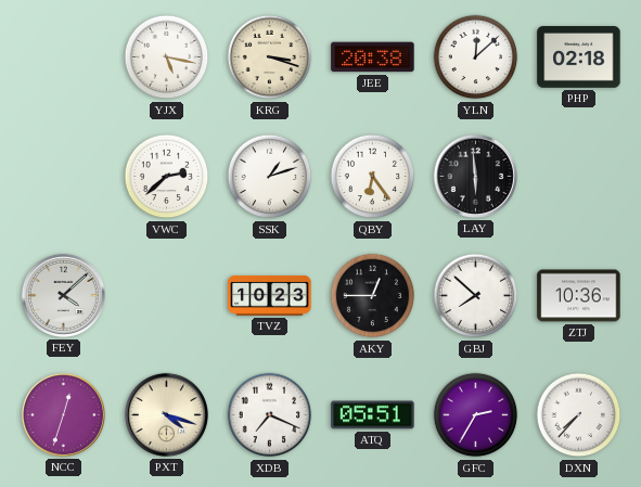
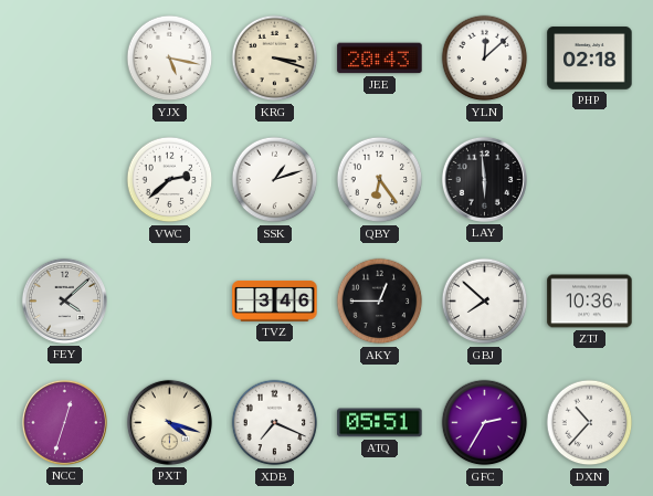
JEE: 20:38 -> 20:43
TVZ: 10:23 -> 3:46
DXN: 7:37 -> 10:37
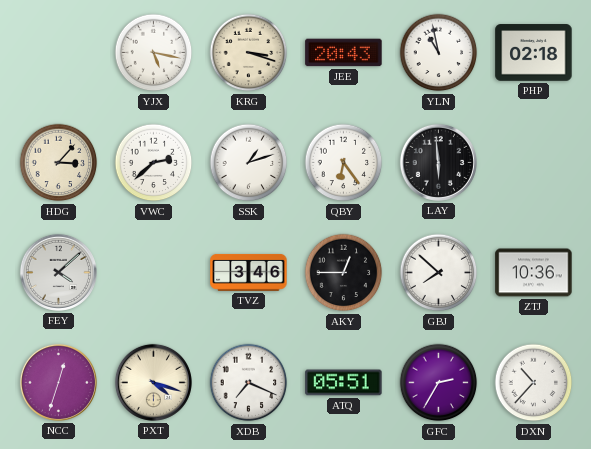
YLN: 12:08 -> 10:58
HDG: none -> 3:07
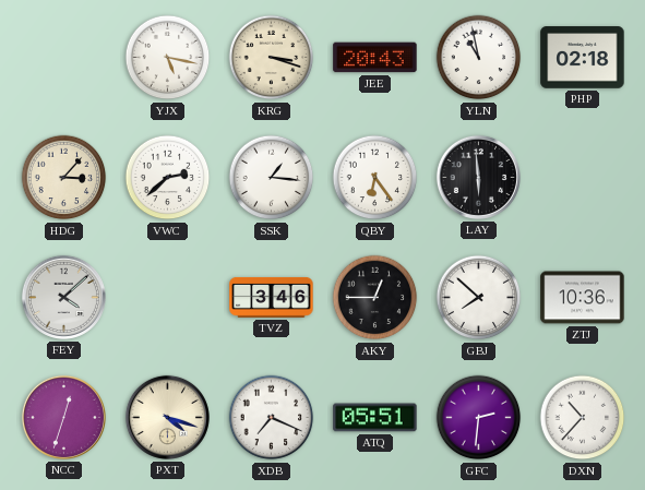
SSK: 1:12 -> 1:16
GFC: 2:35 -> 2:31
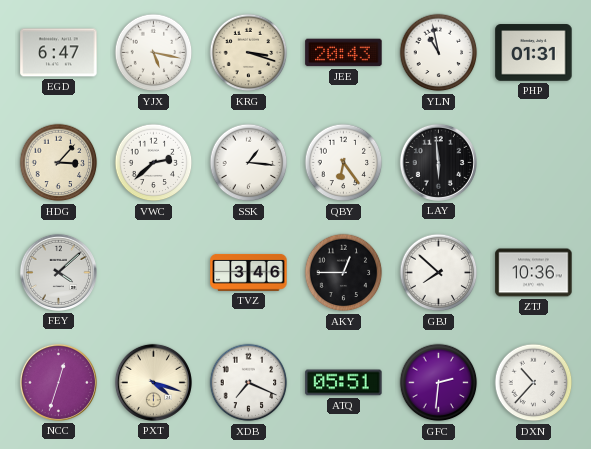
EGD: none -> 6:47
PHP: 02:18 -> 01:31
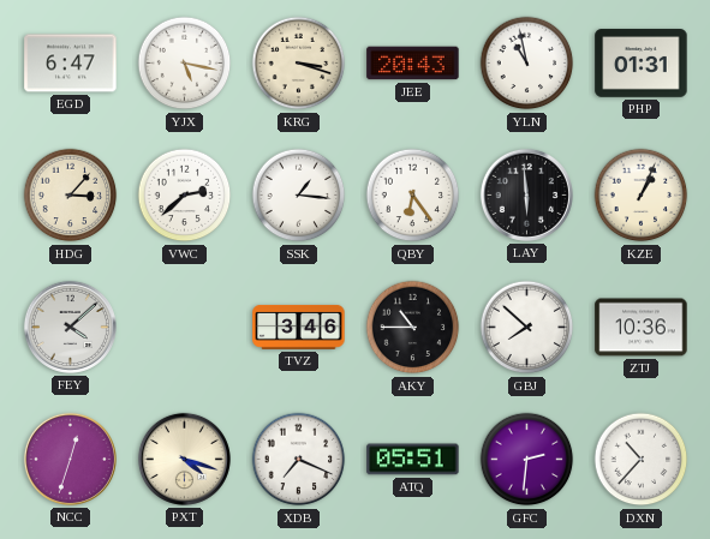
KZE: none -> 1:04
AKY: 12:45 -> 10:45
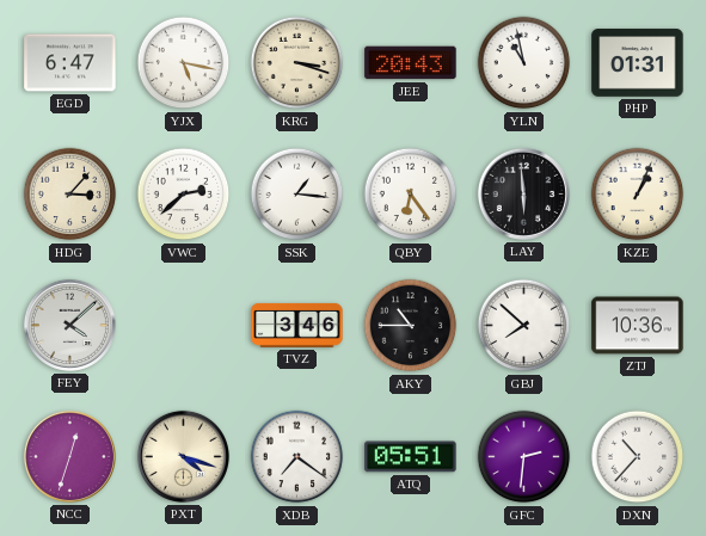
XDB: 7:19 -> 7:21
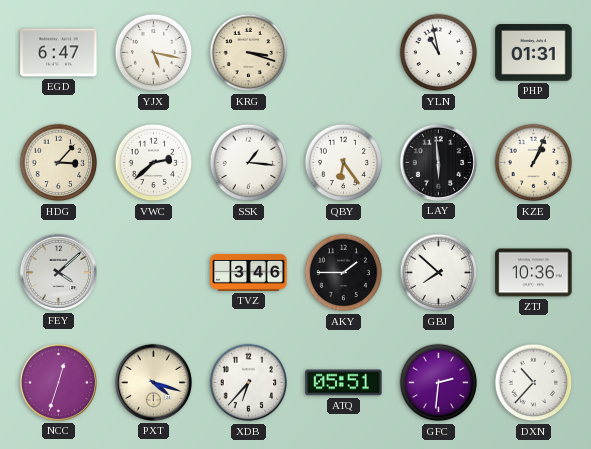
JEE: 20:43 -> none
AKY: 10:45 -> 1:45
XDB: 7:21 -> 6:37
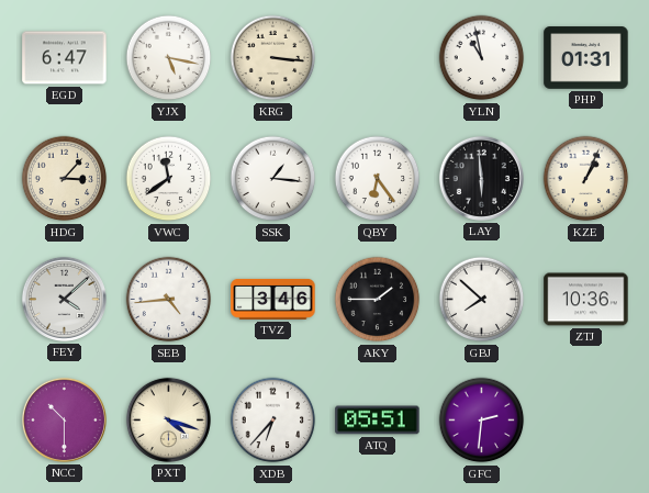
KRG: 3:18 -> 3:16
VWC: 2:38 -> 11:39
SEB: none -> 4:44
NCC: 12:33 -> 10:30
DXN: 10:37 -> none
